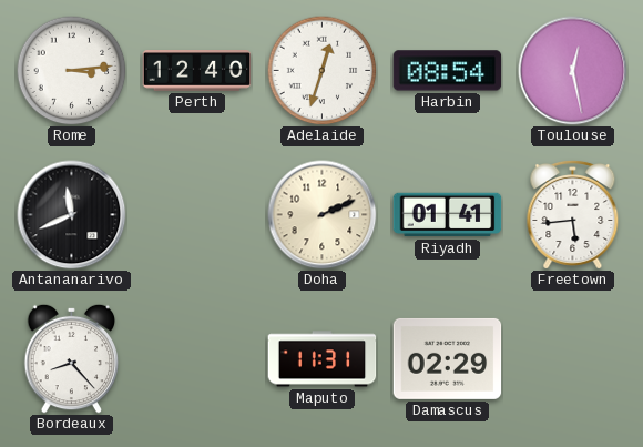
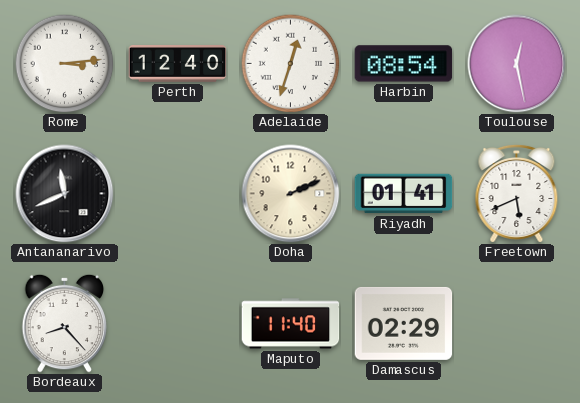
Freetown: 5:44 -> 5:41
Maputo: 11:31 -> 11:40
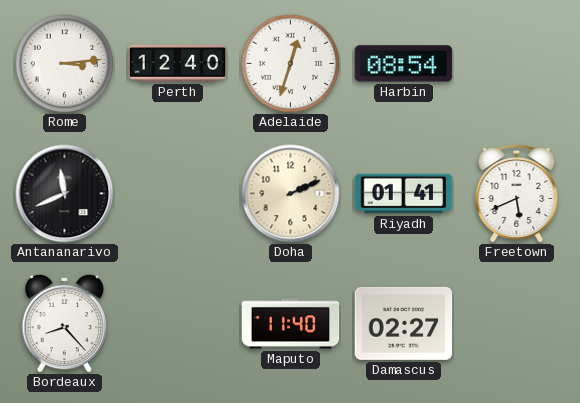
Toulouse: 12:28 -> none
Damascus: 02:29 -> 02:27
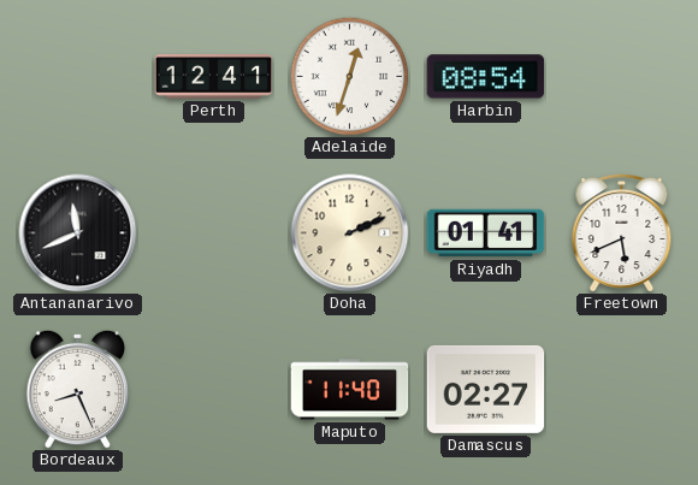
Rome: 3:14 -> none
Perth: 12:40 -> 12:41
Bordeaux: 8:23 -> 8:26
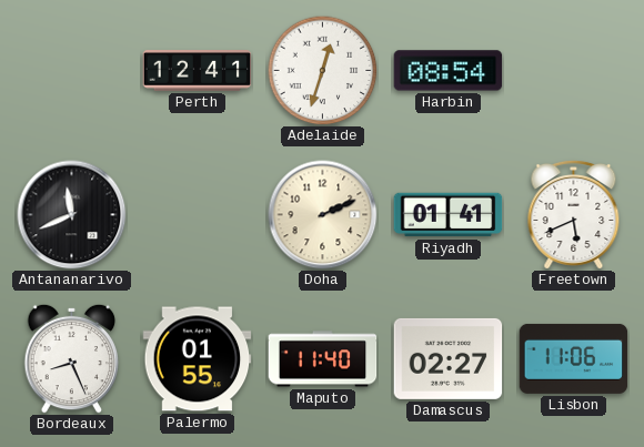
Palermo: none -> 01:55
Lisbon: none -> 11:06
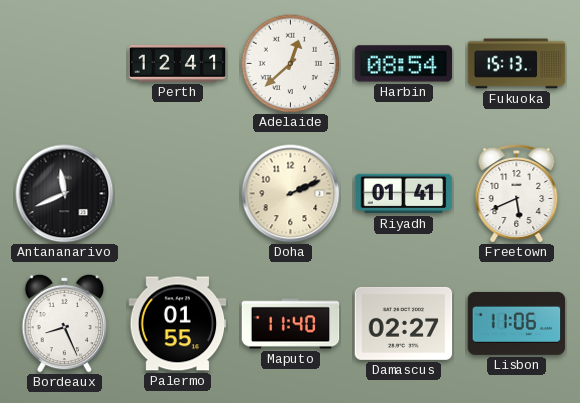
Adelaide: 12:33 -> 12:38
Fukuoka: none -> 15:13
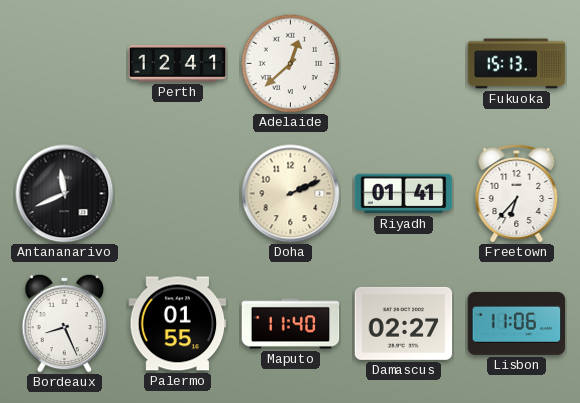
Harbin: 08:54 -> none
Freetown: 5:41 -> 6:37
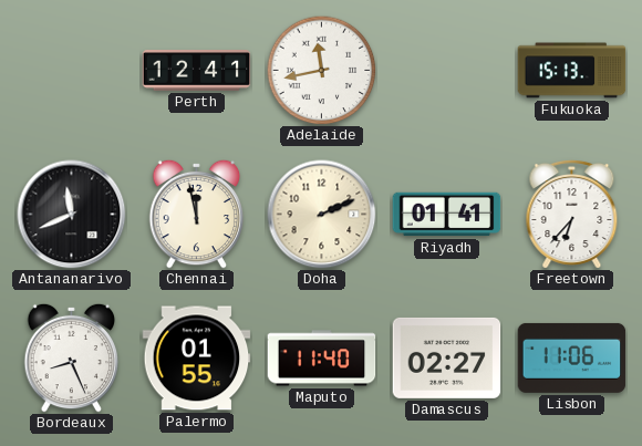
Adelaide: 12:38 -> 11:43
Chennai: none -> 11:58
